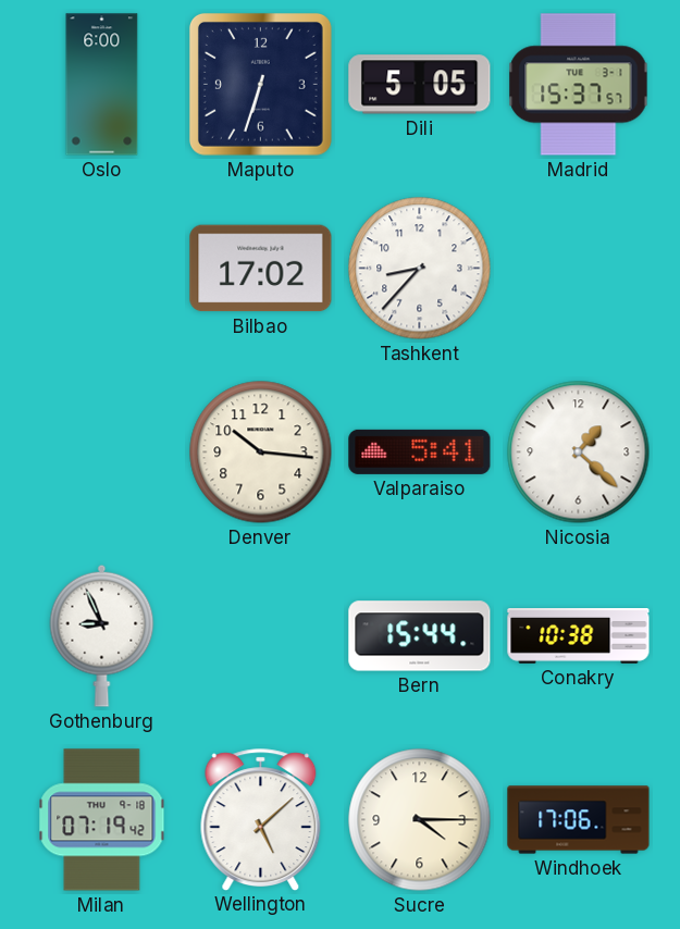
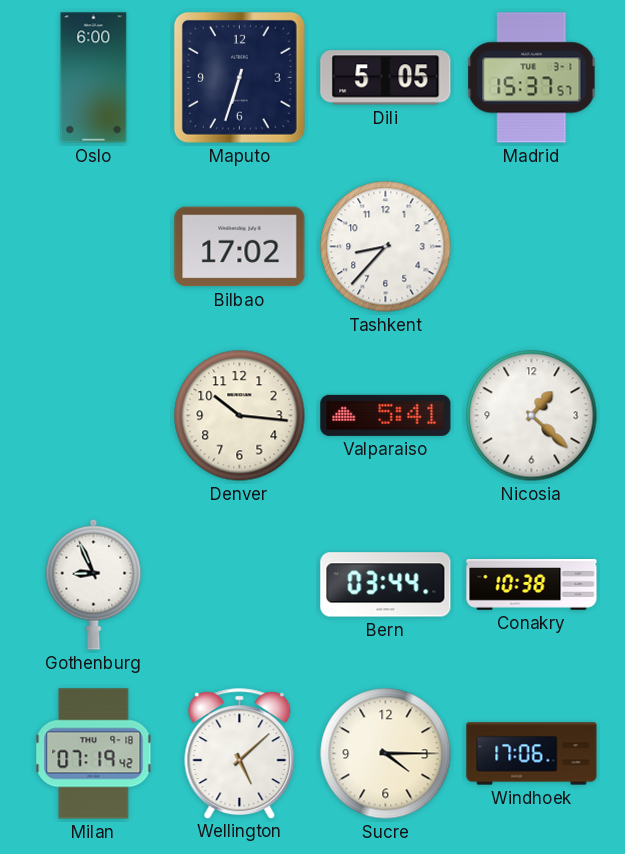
Bern: 15:44 -> 03:44
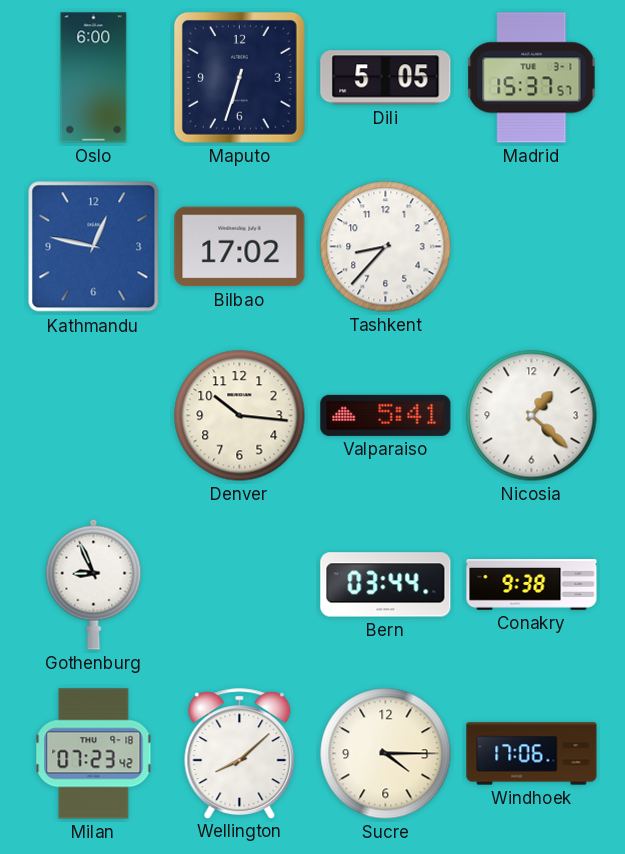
Kathmandu: none -> 12:47
Conakry: 10:38 -> 9:38
Milan: 07:19 -> 07:23
Wellington: 5:08 -> 8:08
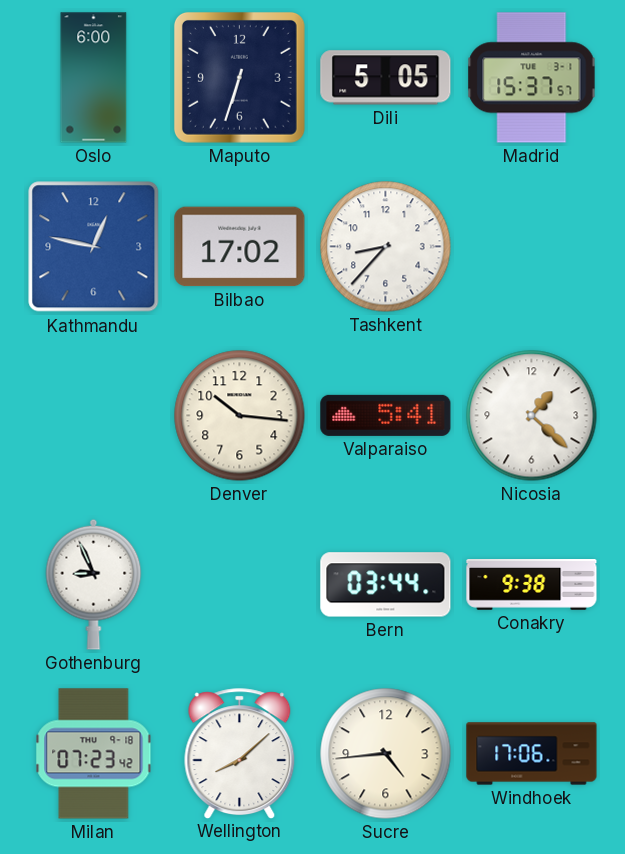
Sucre: 4:15 -> 4:44
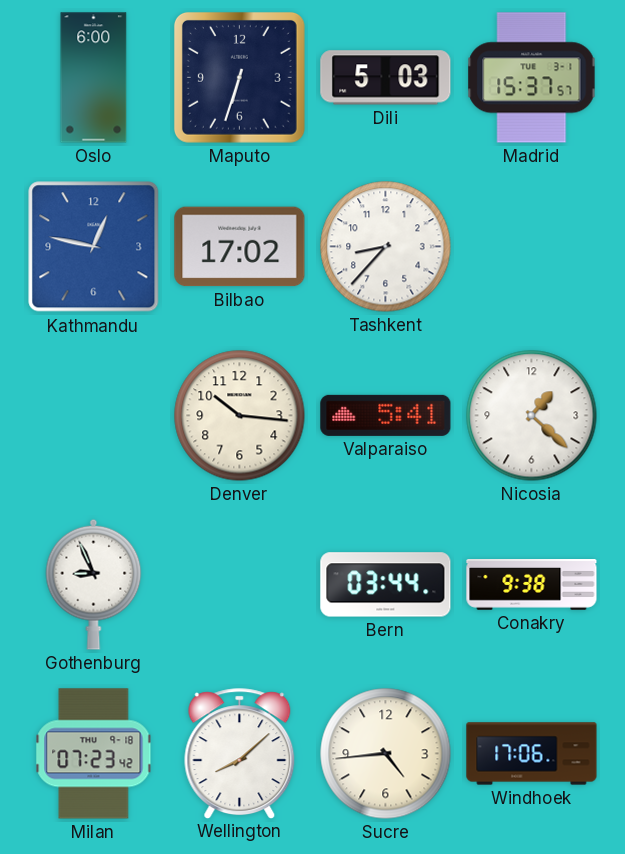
Dili: 5:05 -> 5:03
